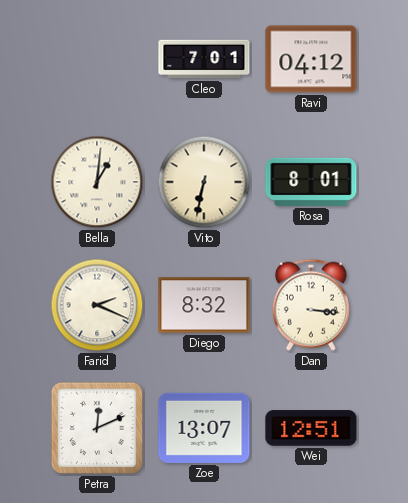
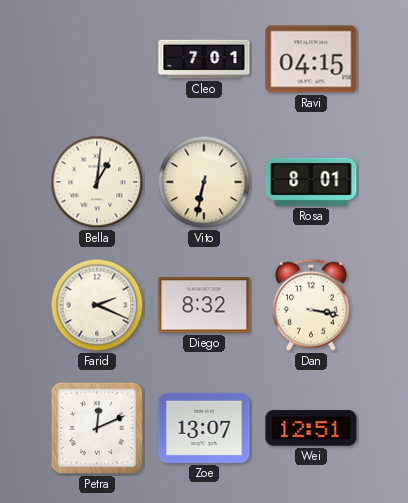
Ravi: 04:12 -> 04:15
Dan: 3:16 -> 3:17
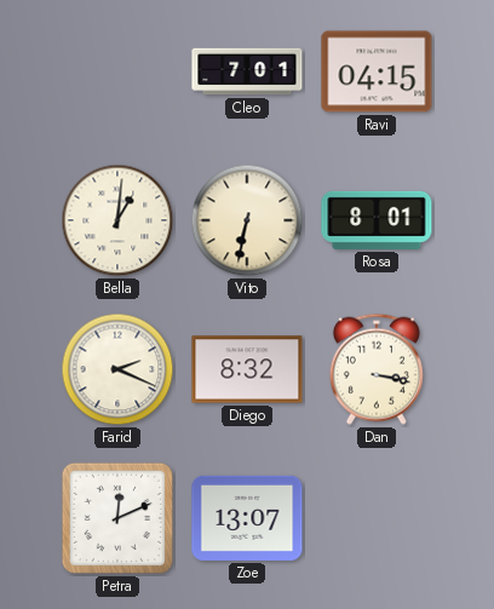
Wei: 12:51 -> none
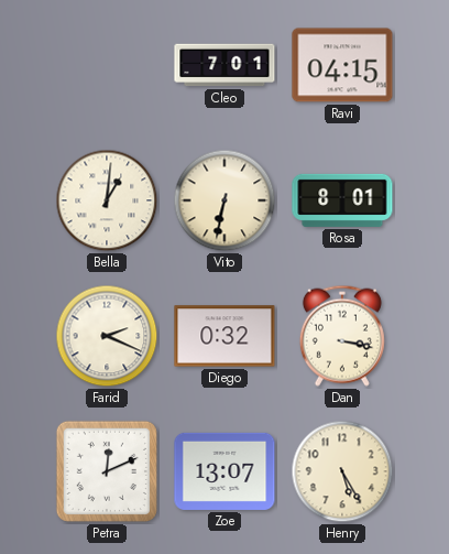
Diego: 8:32 -> 0:32
Henry: none -> 5:25
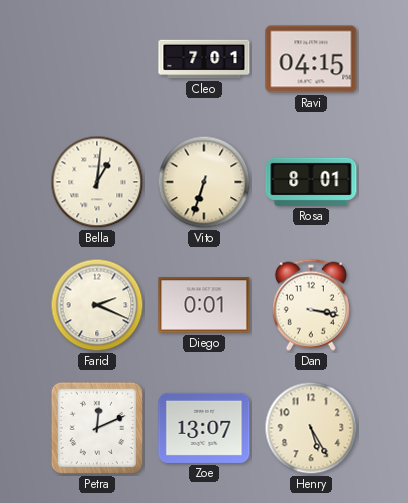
Vito: 6:32 -> 6:33
Diego: 0:32 -> 0:01
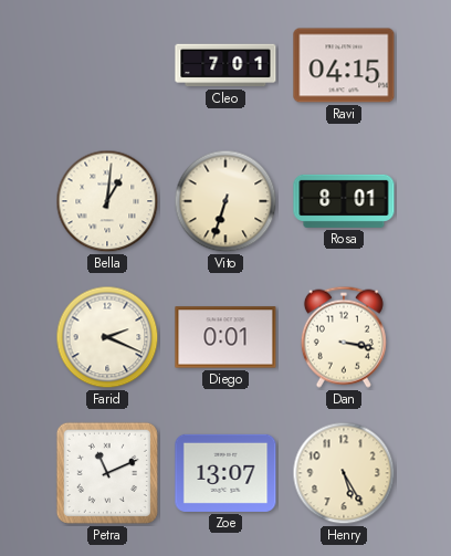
Petra: 12:11 -> 11:11
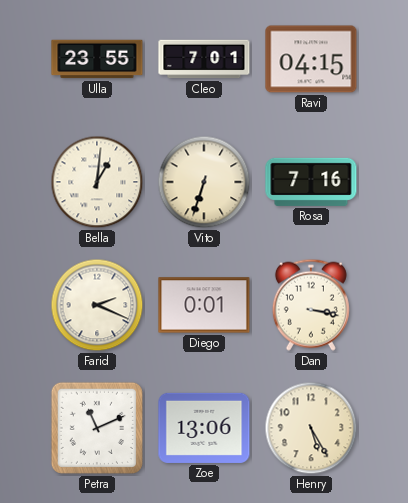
Ulla: none -> 23:55
Rosa: 8:01 -> 7:16
Zoe: 13:07 -> 13:06
